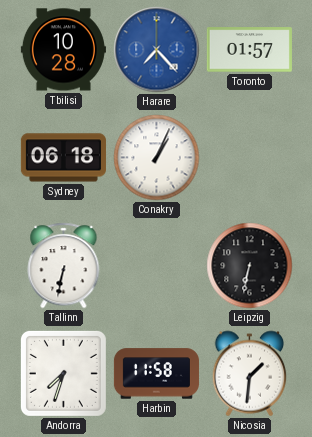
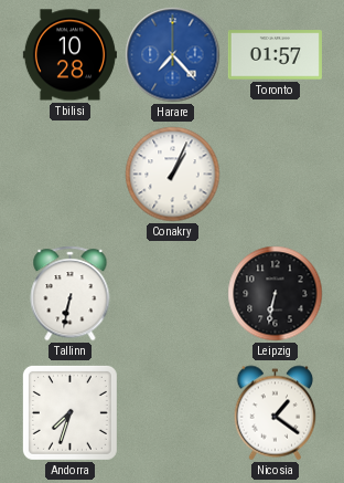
Sydney: 06:18 -> none
Harbin: 11:58 -> none
Nicosia: 1:31 -> 1:21
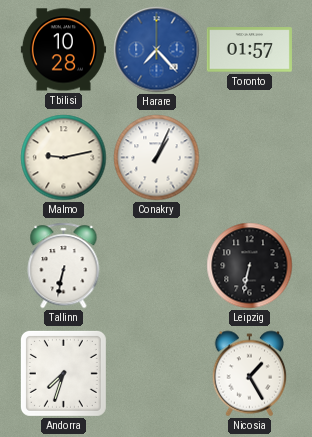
Malmo: none -> 9:13
Nicosia: 1:21 -> 1:25
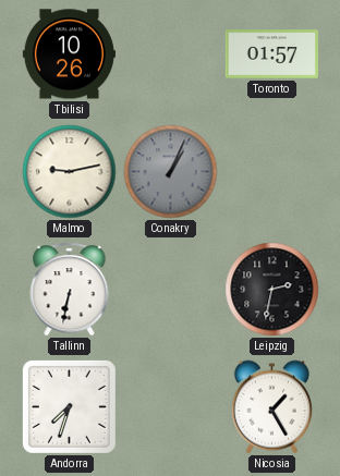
Tbilisi: 10:28 -> 10:26
Harare: 7:23 -> none
Conakry dial: white -> grey
Leipzig: 6:32 -> 2:32
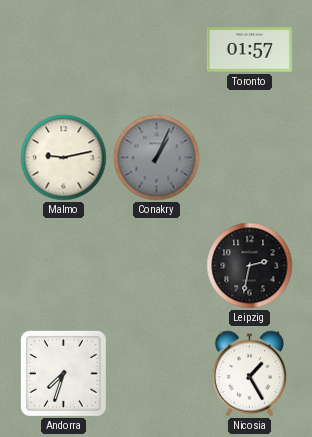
Tbilisi: 10:26 -> none
Tallinn: 6:32 -> none
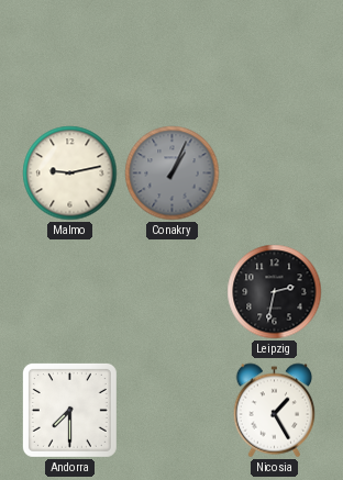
Toronto: 01:57 -> none
Andorra: 7:33 -> 7:30
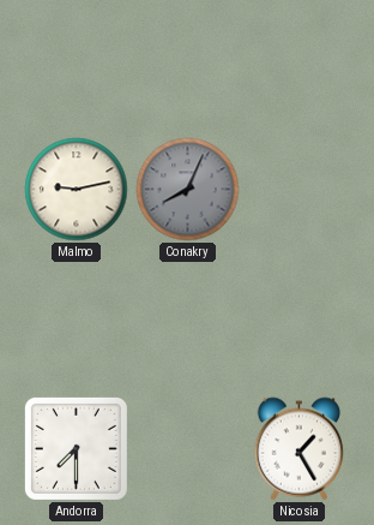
Conakry: 1:04 -> 8:04
Leipzig: 2:32 -> none
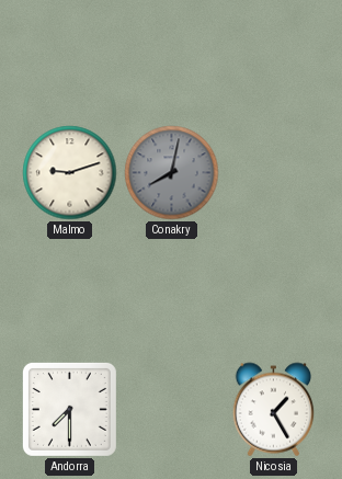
Malmo: 9:13 -> 9:12
Conakry: 8:04 -> 8:02
